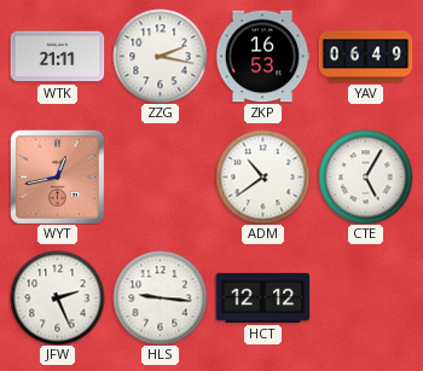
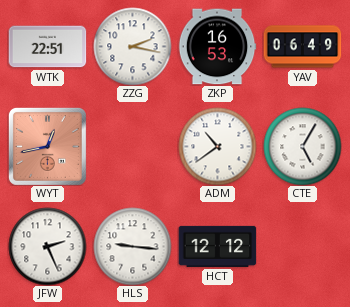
WTK: 21:11 -> 22:51
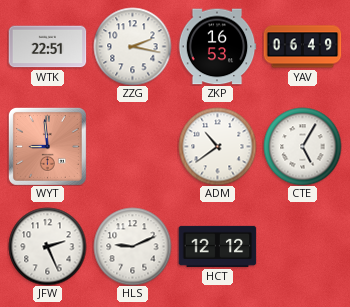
WYT: 12:43 -> 8:59
HLS: 9:16 -> 9:11
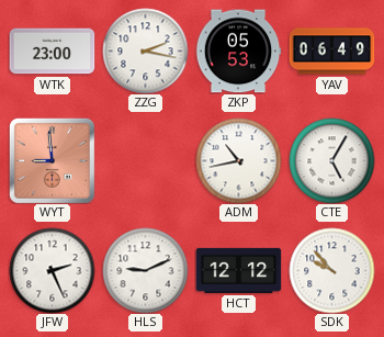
WTK: 22:51 -> 23:00
ZKP: 16:53 -> 05:53
ADM: 10:39 -> 10:43
SDK: none -> 9:53
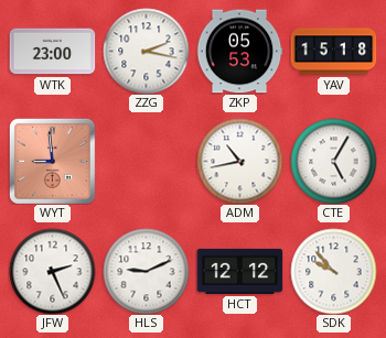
YAV: 06:49 -> 15:18
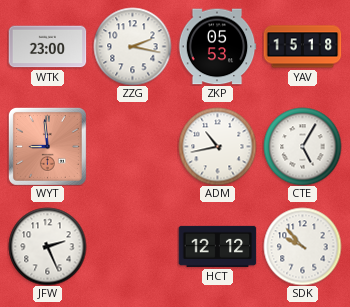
HLS: 9:11 -> none
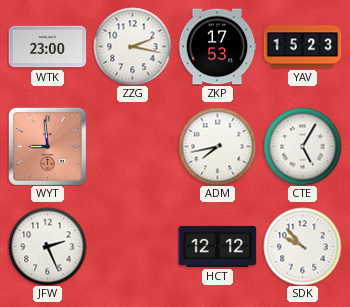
ZKP: 05:53 -> 17:53
YAV: 15:18 -> 15:23
ADM: 10:43 -> 7:43
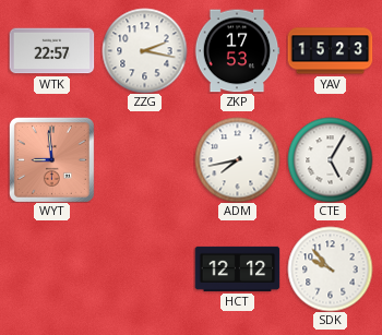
WTK: 23:00 -> 22:57
JFW: 2:26 -> none
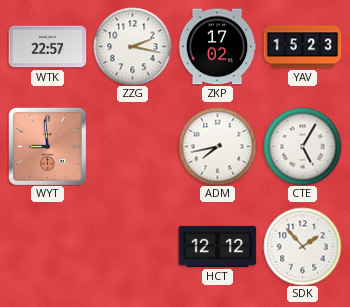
ZKP: 17:53 -> 17:02
SDK: 9:53 -> 1:53
